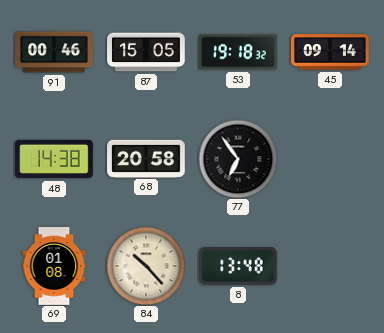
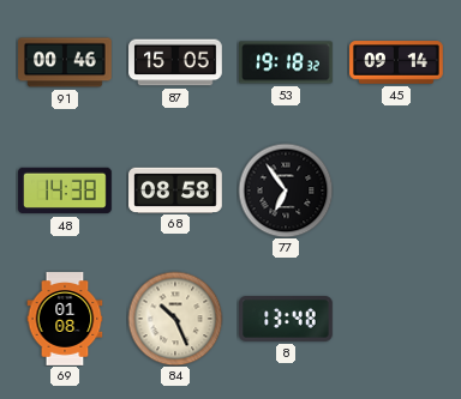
68: 20:58 -> 08:58
84: 10:23 -> 10:26
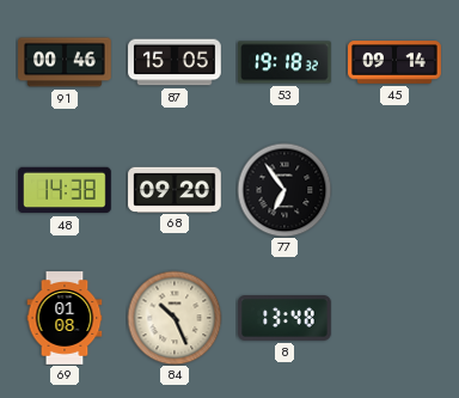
68: 08:58 -> 09:20
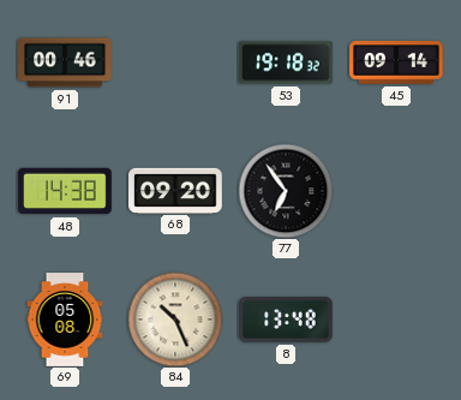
87: 15:05 -> none
69: 01:08 -> 05:08
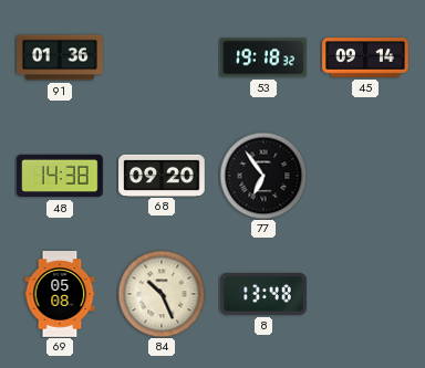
91: 00:46 -> 01:36
